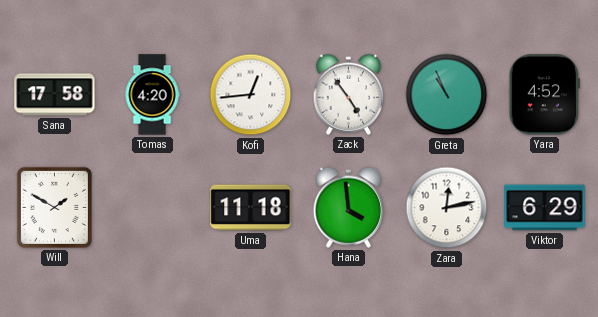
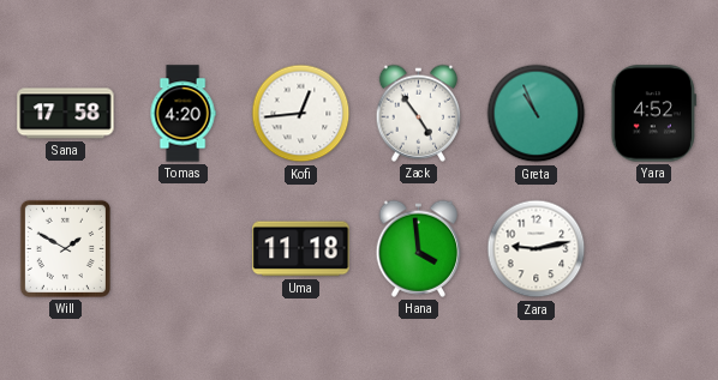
Zara: 12:13 -> 9:13
Viktor: 6:29 -> none
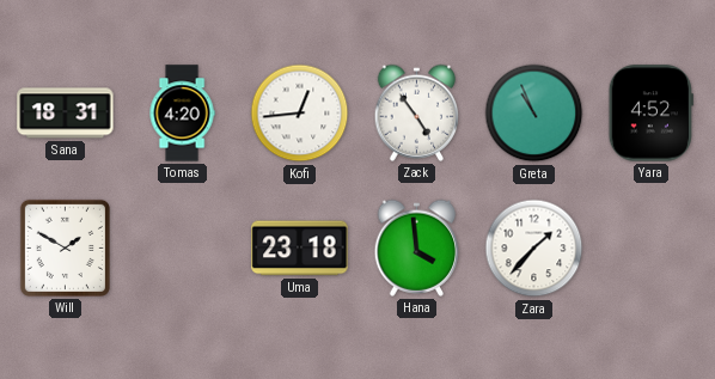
Sana: 17:58 -> 18:31
Uma: 11:18 -> 23:18
Zara: 9:13 -> 1:37
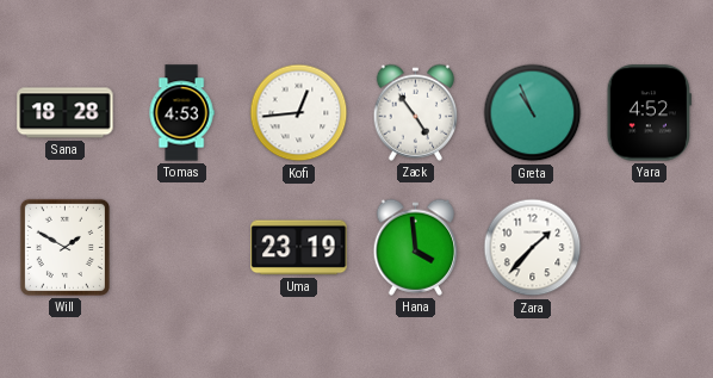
Sana: 18:31 -> 18:28
Tomas: 4:20 -> 4:53
Uma: 23:18 -> 23:19
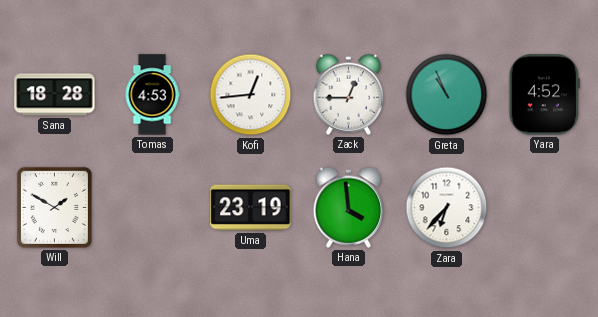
Zack: 4:54 -> 12:45
Zara: 1:37 -> 6:37
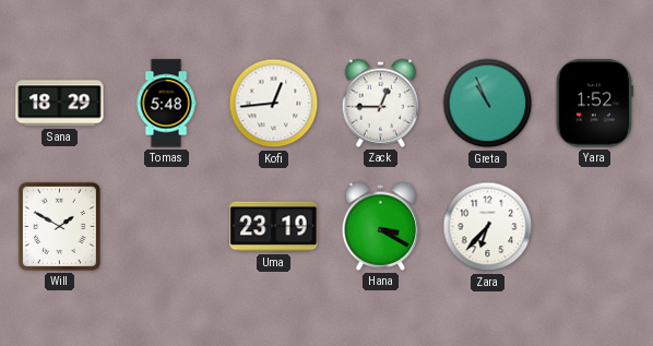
Sana: 18:28 -> 18:29
Tomas: 4:53 -> 5:48
Yara: 4:52 -> 1:52
Hana: 3:59 -> 3:20
